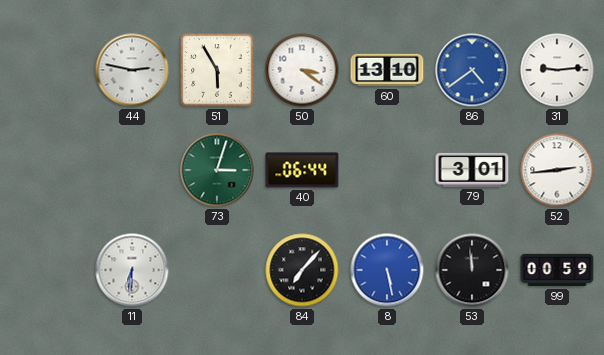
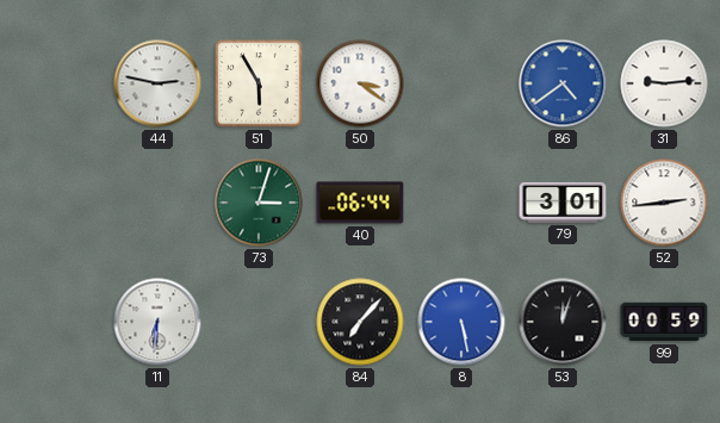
60: 13:10 -> none
53: 11:59 -> 12:03
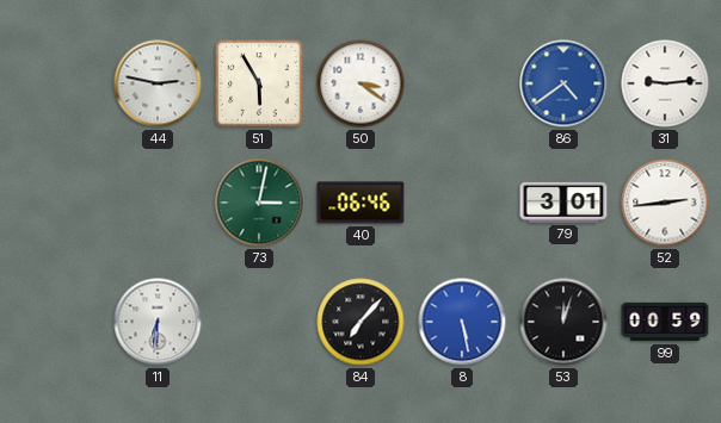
73: 3:03 -> 3:02
40: 06:44 -> 06:46
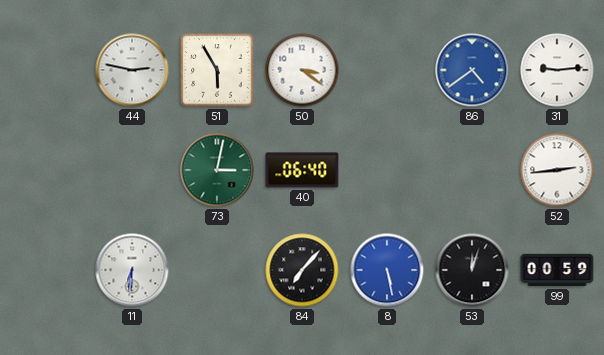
40: 06:46 -> 06:40
79: 3:01 -> none
